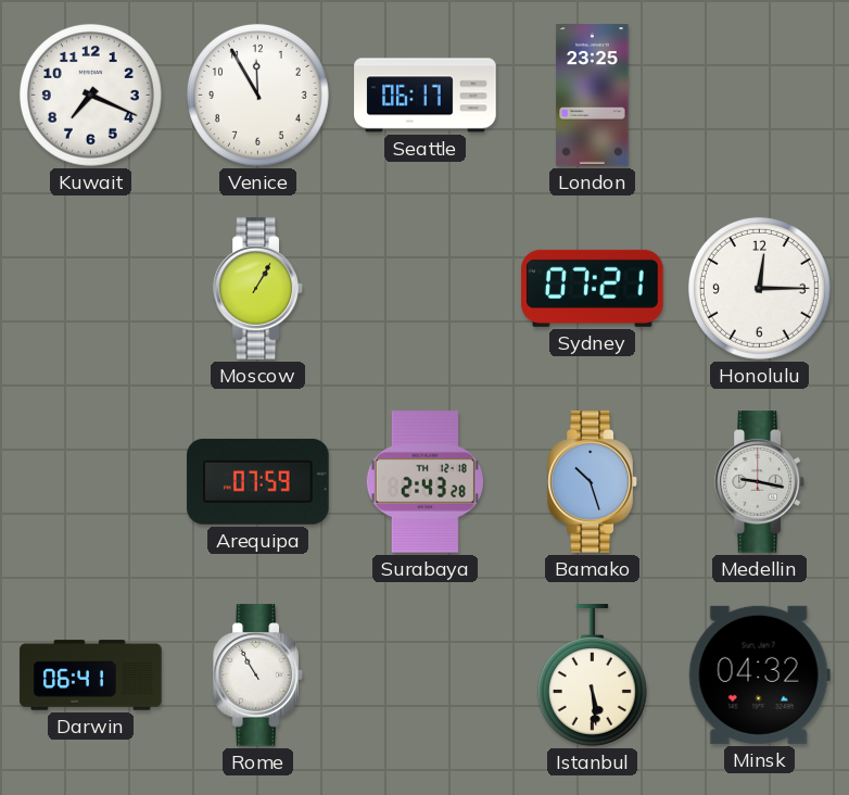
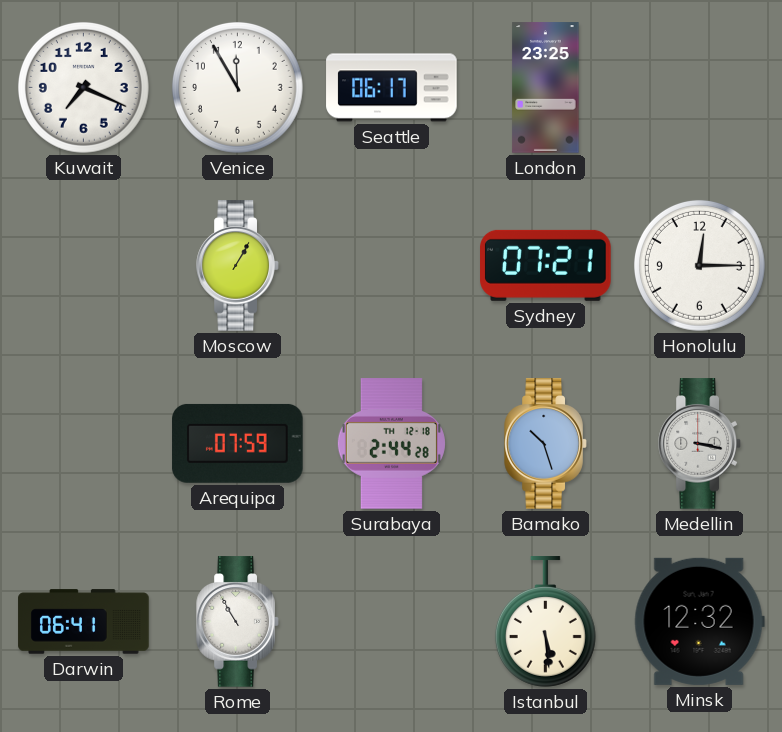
Surabaya: 2:43 -> 2:44
Medellin: 9:17 -> 3:17
Minsk: 04:32 -> 12:32
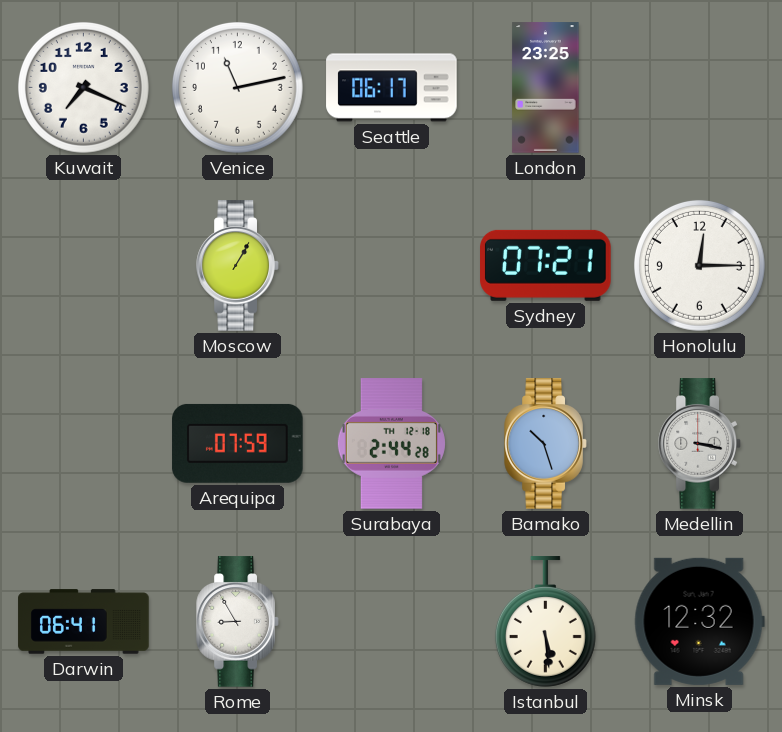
Venice: 11:55 -> 11:13
Rome: 10:55 -> 8:55
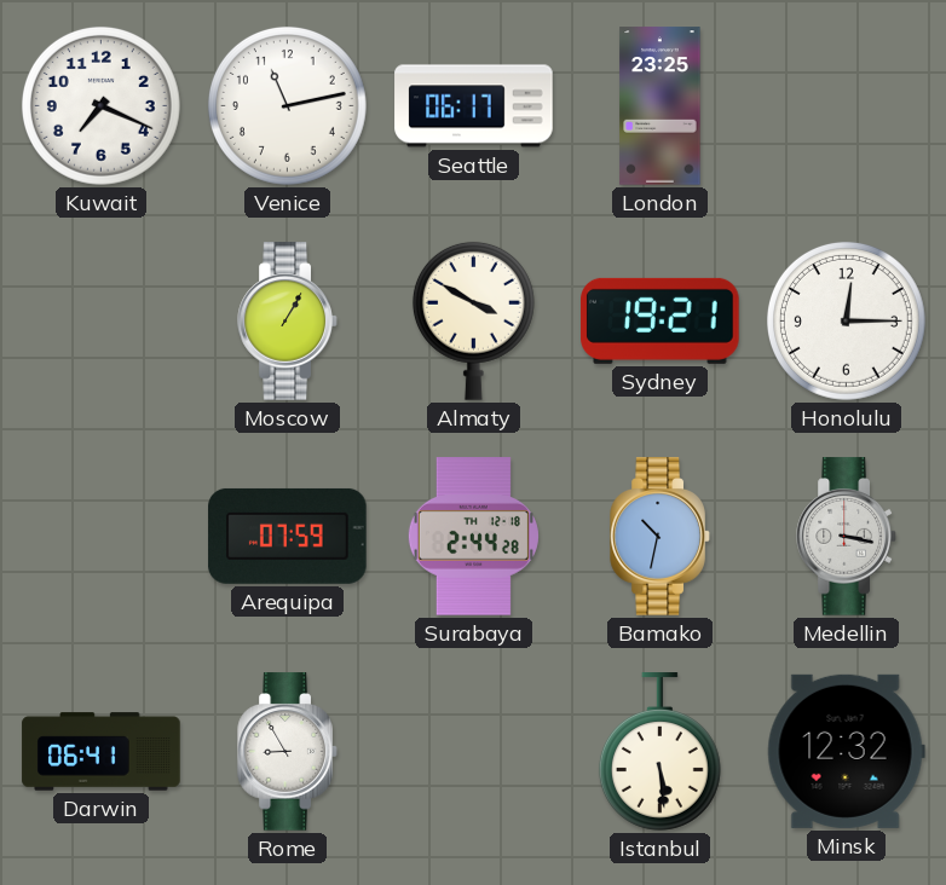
Almaty: none -> 3:50
Sydney: 07:21 -> 19:21
Bamako: 10:27 -> 10:32
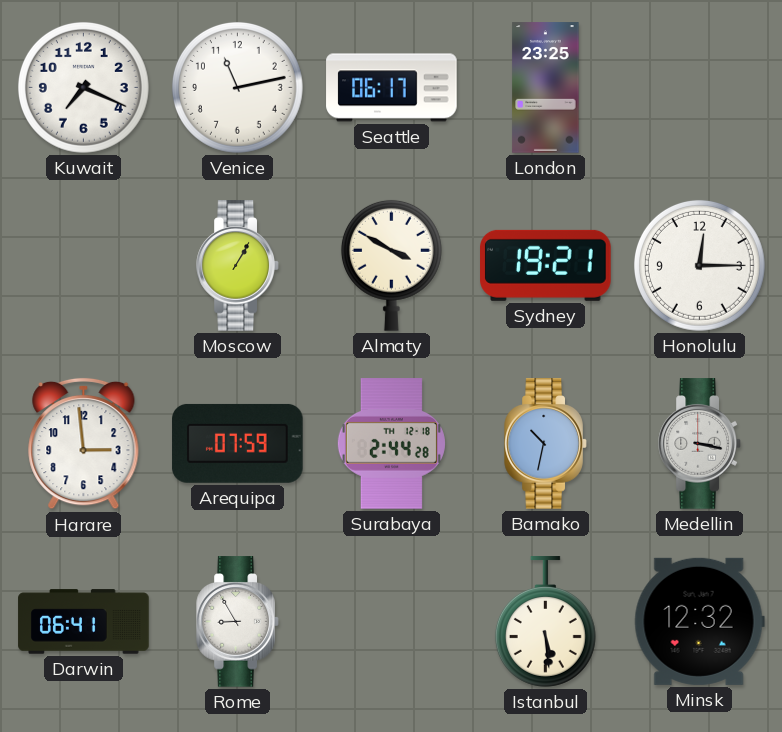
Harare: none -> 2:59
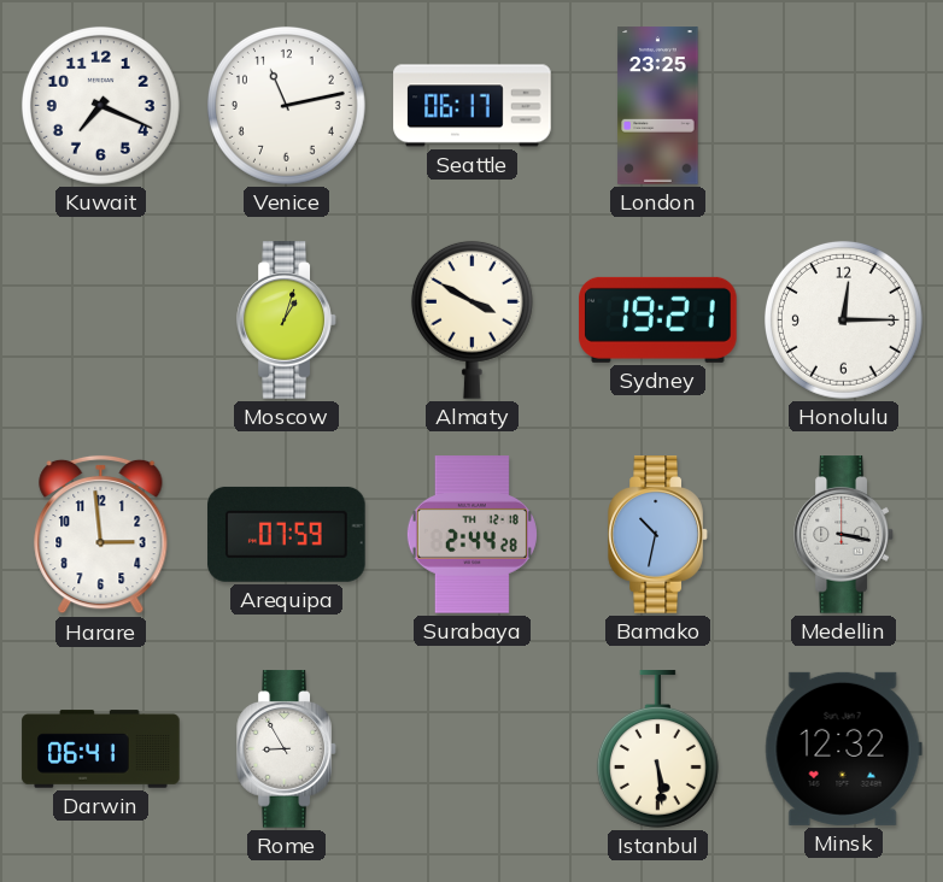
Moscow: 1:05 -> 1:03
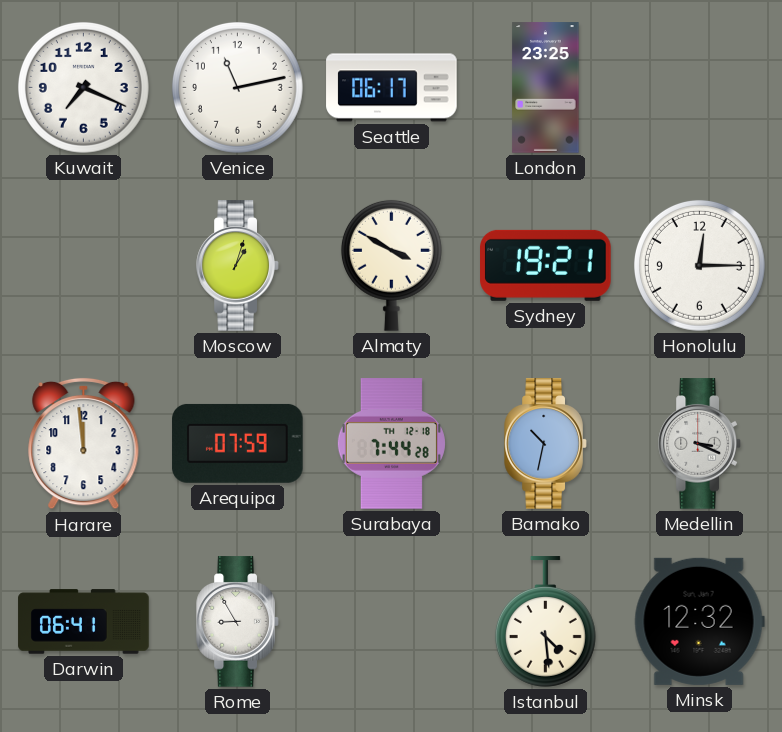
Harare: 2:59 -> 11:59
Surabaya: 2:44 -> 7:44
Medellin: 3:17 -> 3:19
Istanbul: 5:29 -> 4:29
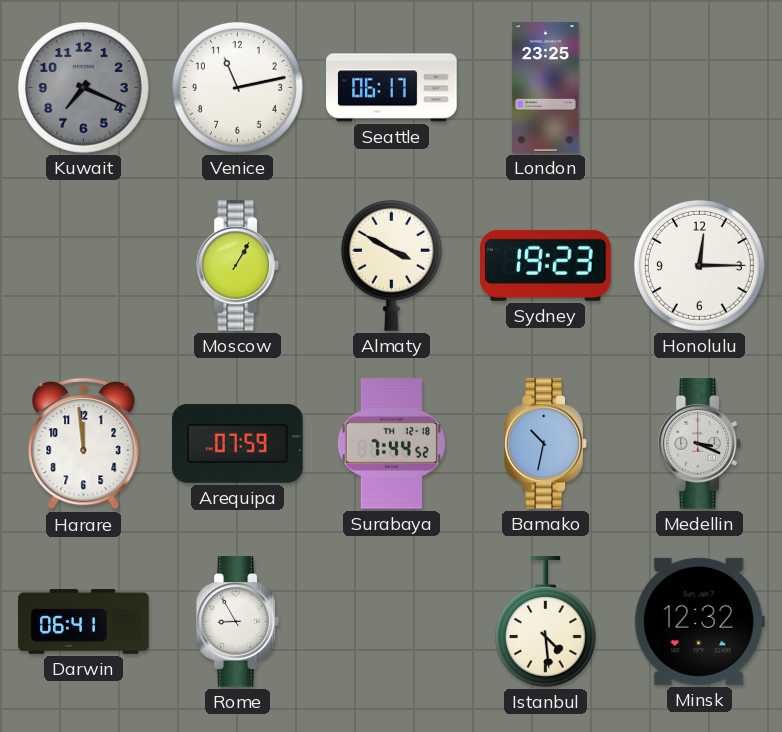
Kuwait dial: white -> grey
Moscow: 1:03 -> 1:05
Sydney: 19:21 -> 19:23
Surabaya: 7:44:28 -> 7:44:52
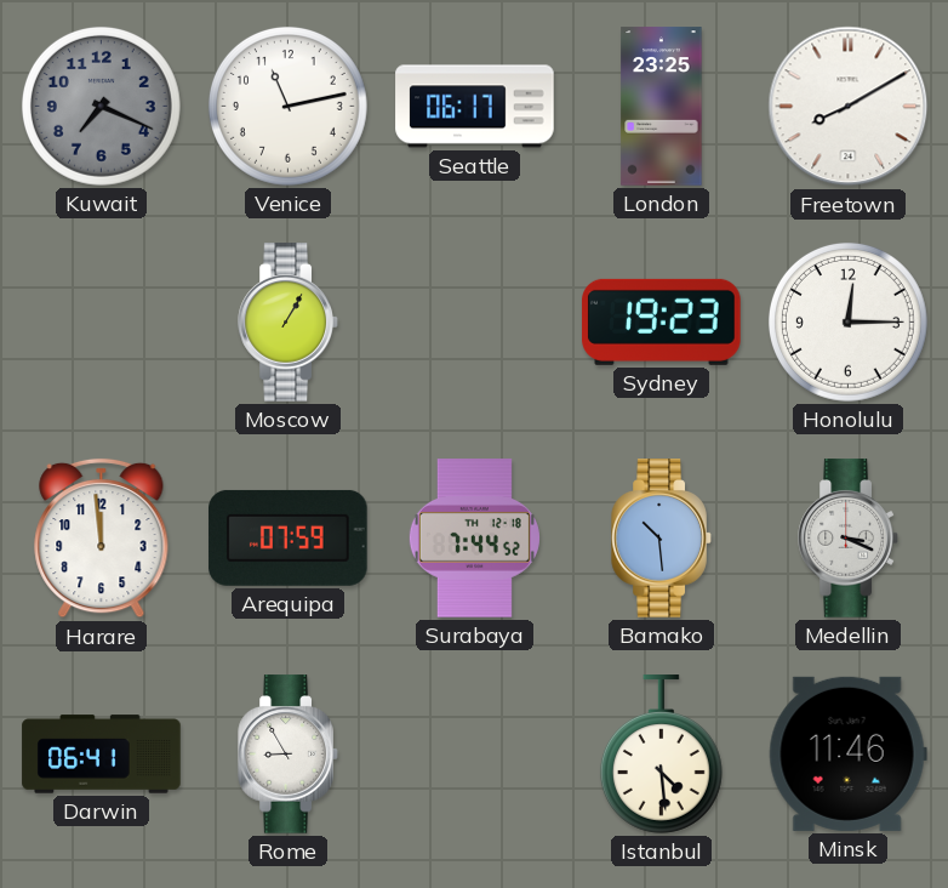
Freetown: none -> 8:10
Almaty: 3:50 -> none
Bamako: 10:32 -> 10:29
Minsk: 12:32 -> 11:46
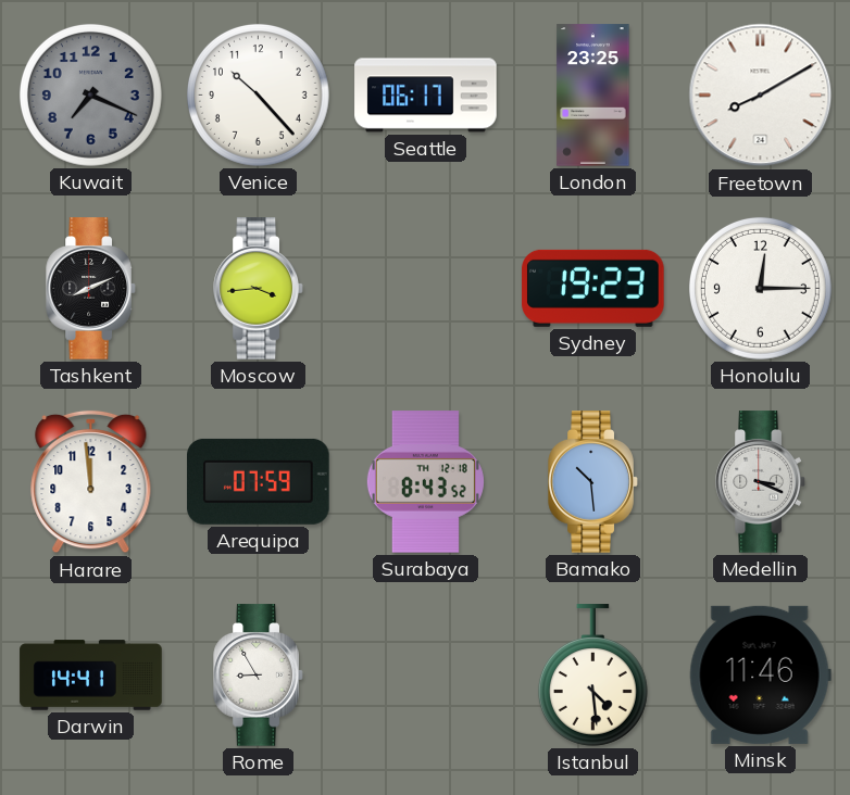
Venice: 11:13 -> 10:23
Tashkent: none -> 8:11
Moscow: 1:05 -> 3:44
Surabaya: 7:44 -> 8:43
Darwin: 06:41 -> 14:41
